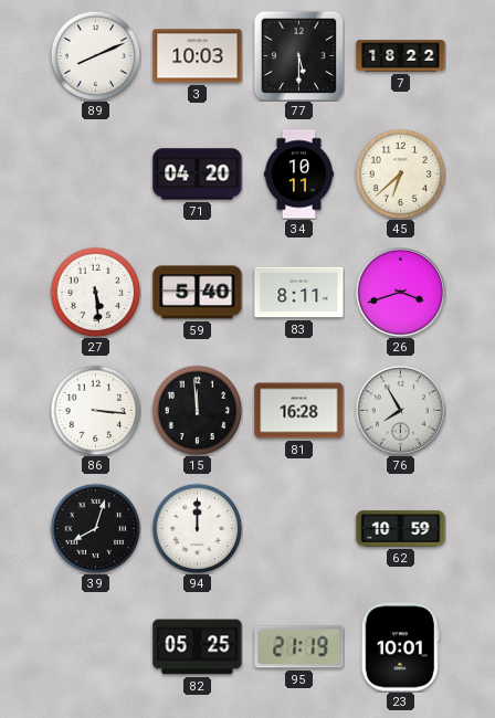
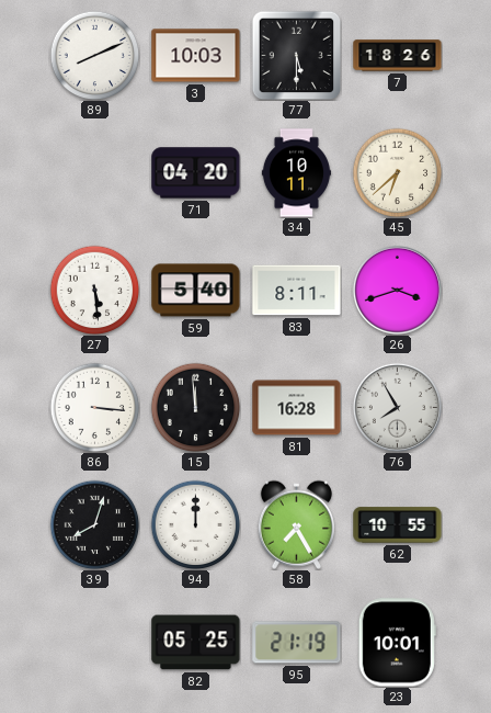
7: 18:22 -> 18:26
58: none -> 7:25
62: 10:59 -> 10:55
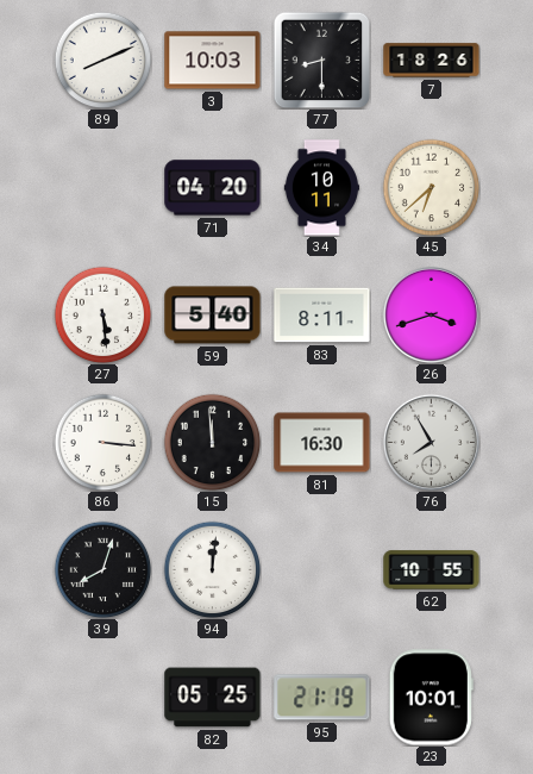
77: 5:30 -> 8:30
81: 16:28 -> 16:30
94: 12:00 -> 12:01
58: 7:25 -> none
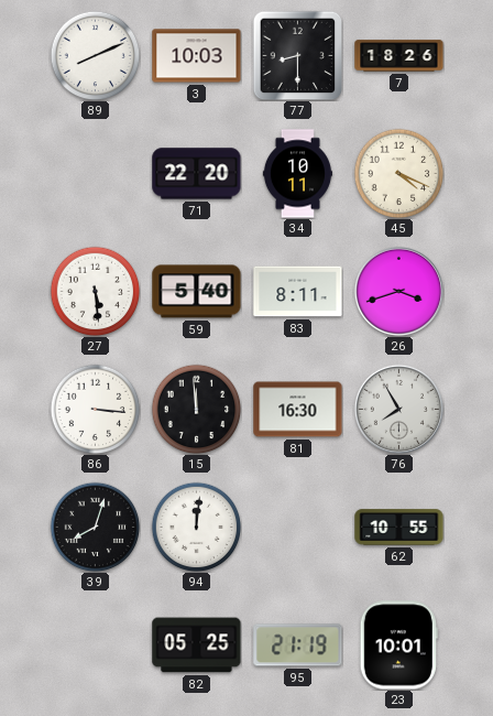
71: 04:20 -> 22:20
45: 6:38 -> 4:19
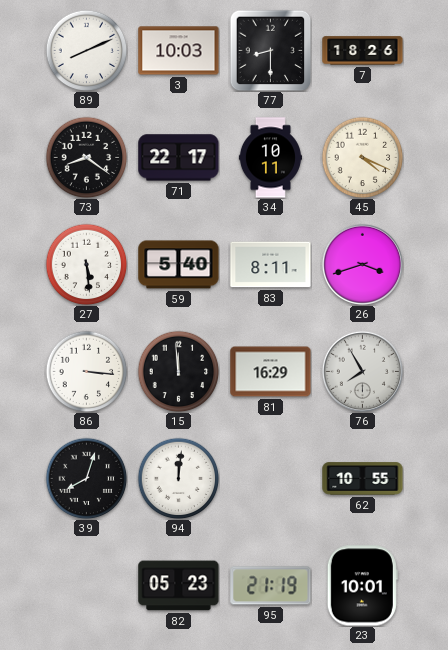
73: none -> 8:21
71: 22:20 -> 22:17
81: 16:30 -> 16:29
82: 05:25 -> 05:23
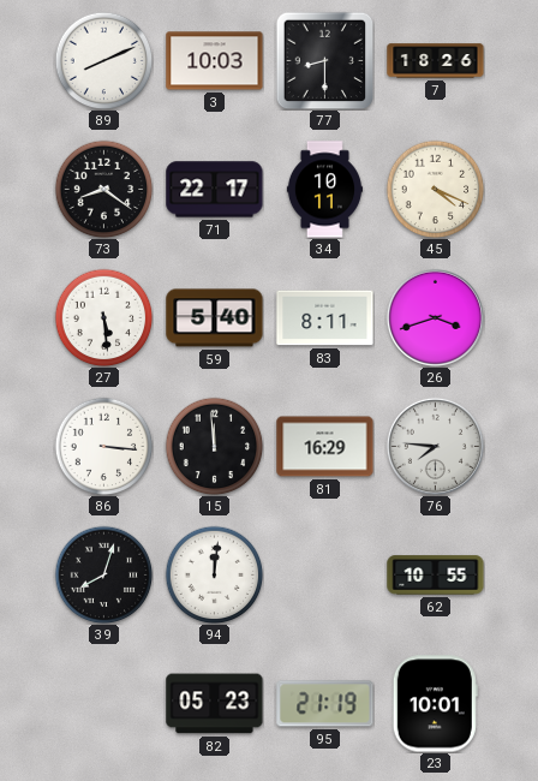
76: 7:55 -> 7:46
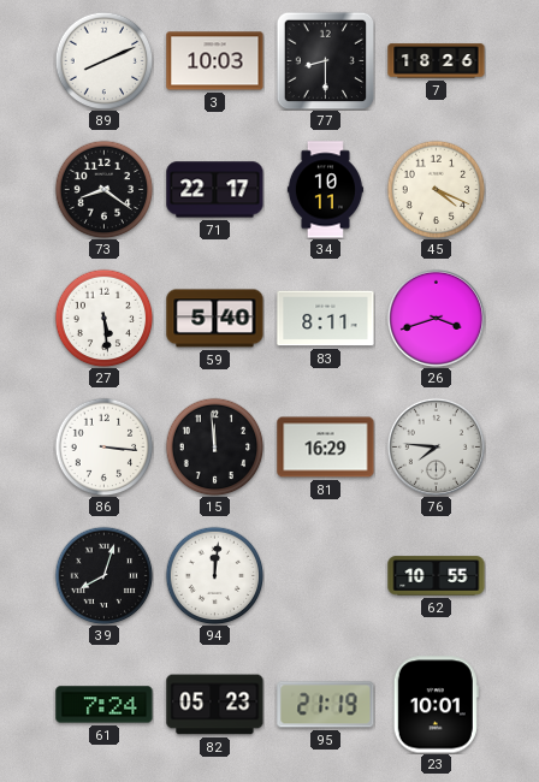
61: none -> 7:24
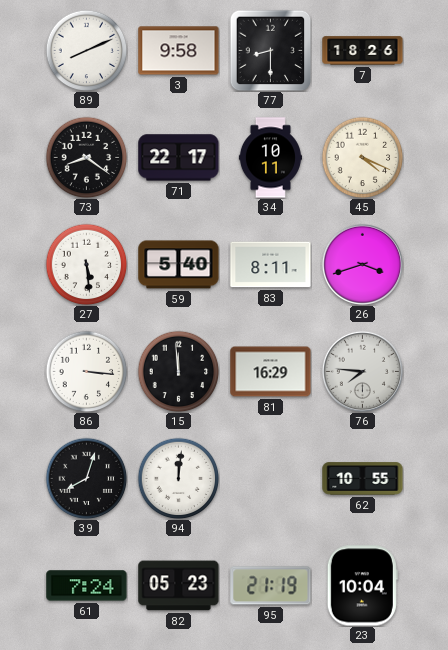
3: 10:03 -> 9:58
23: 10:01 -> 10:04
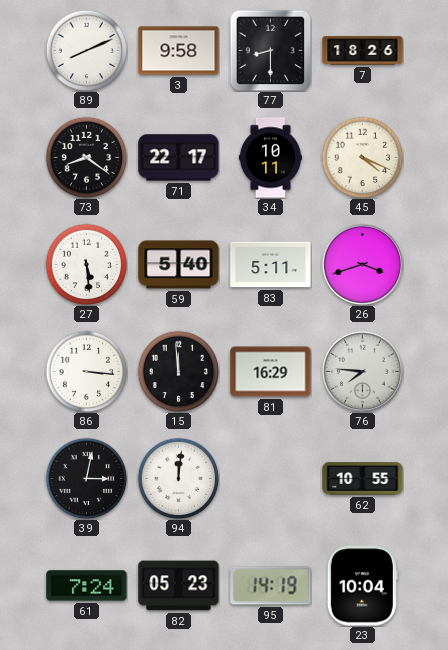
83: 8:11 -> 5:11
39: 8:03 -> 3:02
95: 21:19 -> 14:19
